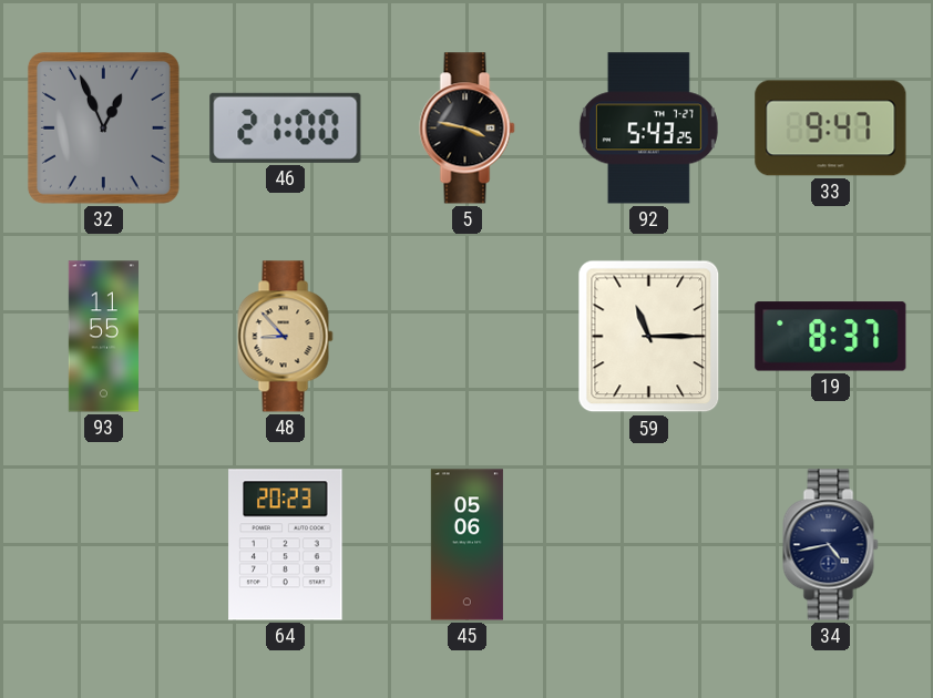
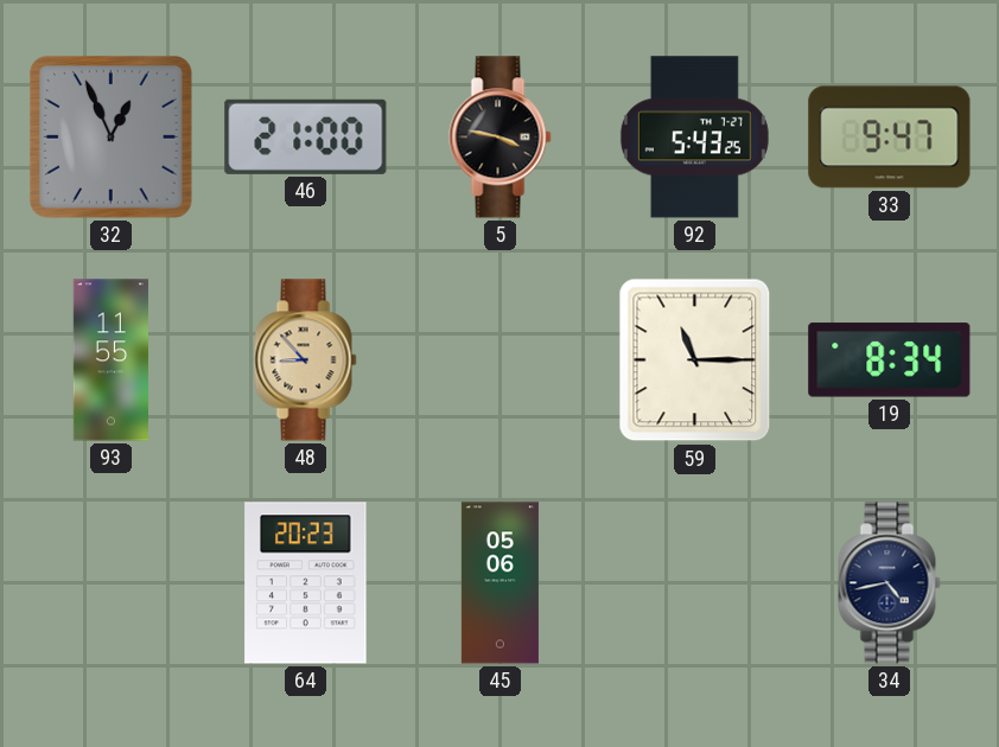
19: 8:37 -> 8:34
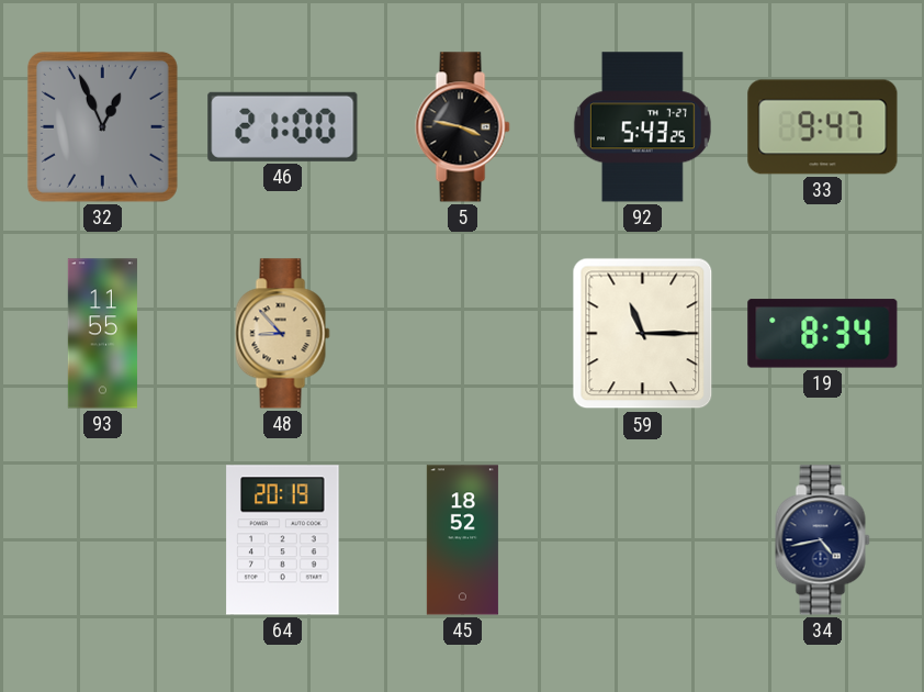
64: 20:23 -> 20:19
45: 05:06 -> 18:52
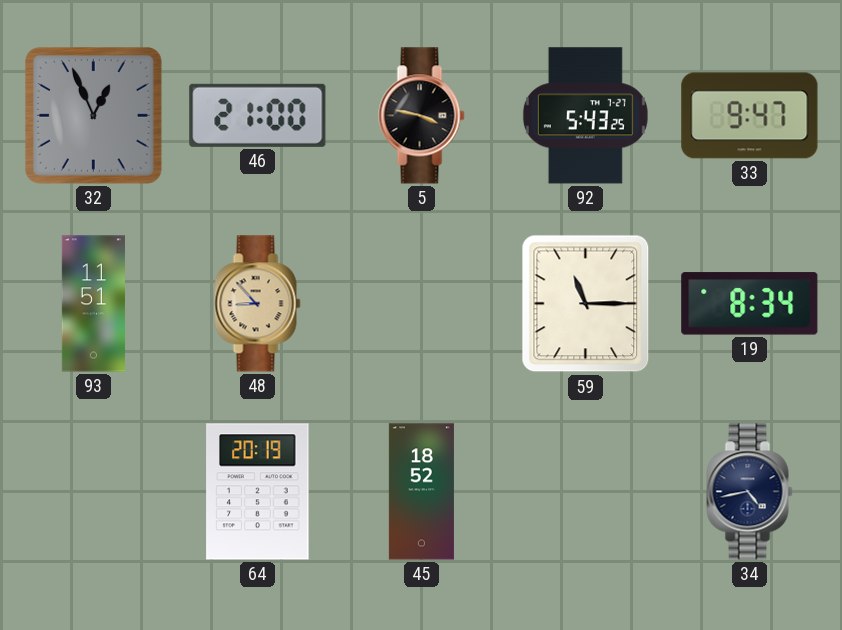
93: 11:55 -> 11:51
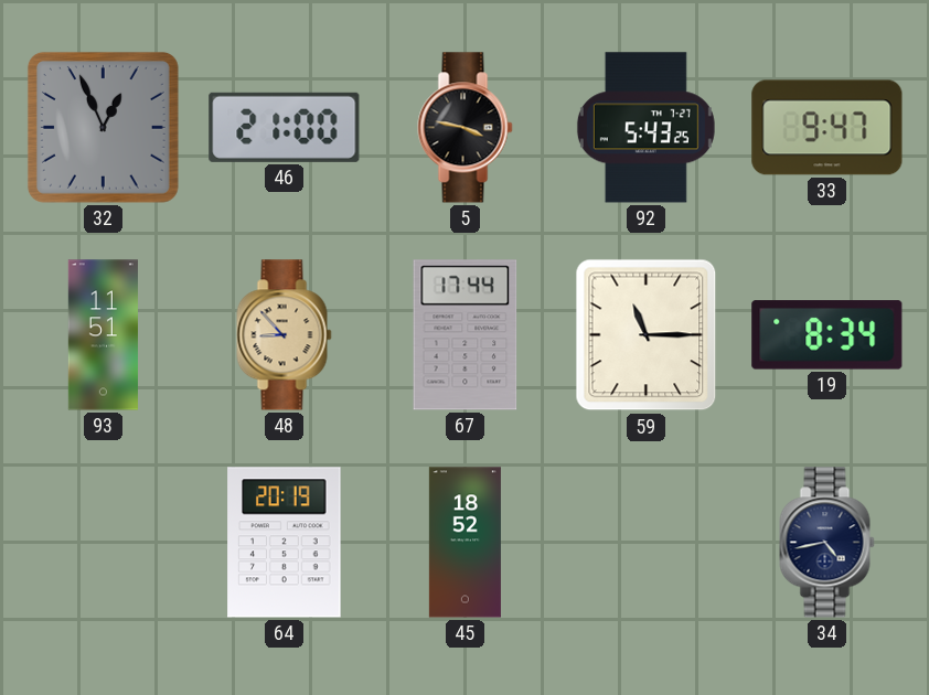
67: none -> 17:44
